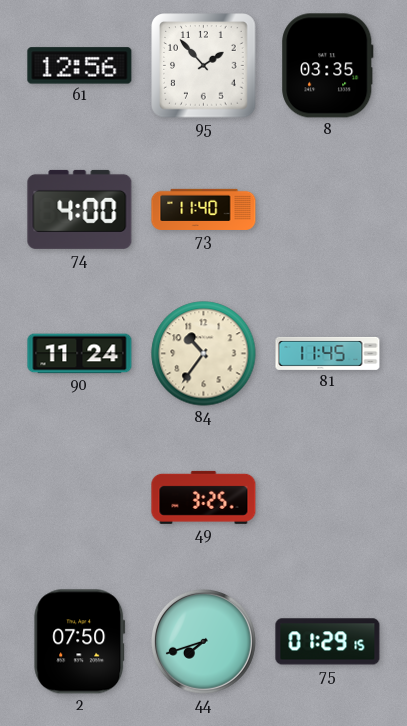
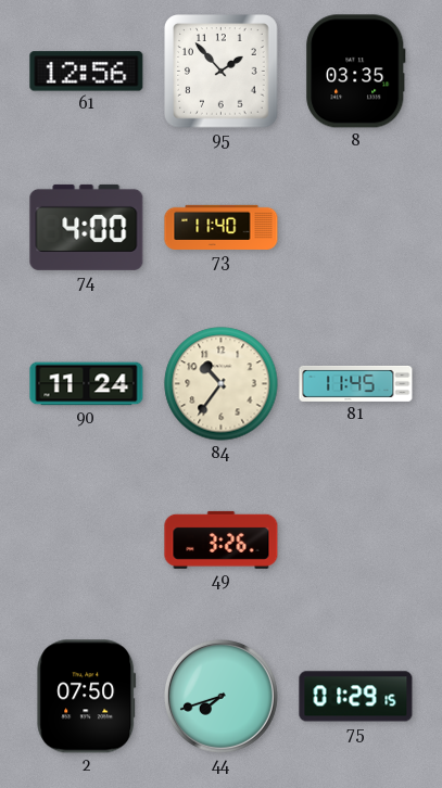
49: 3:25 -> 3:26
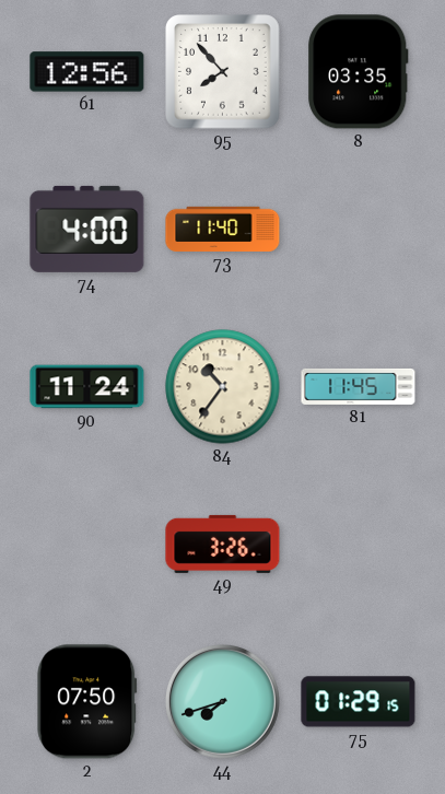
95: 1:53 -> 7:53
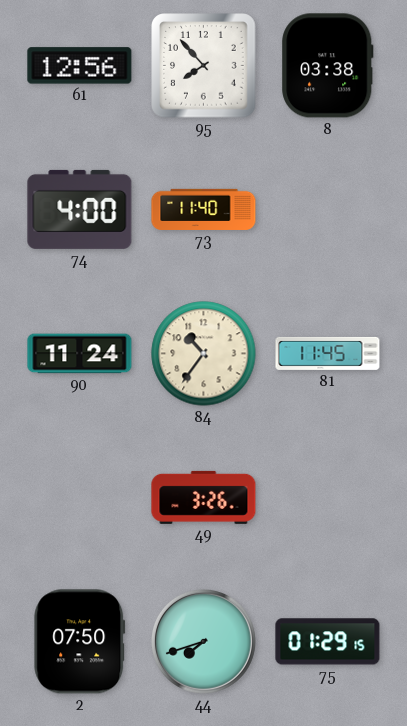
8: 03:35 -> 03:38
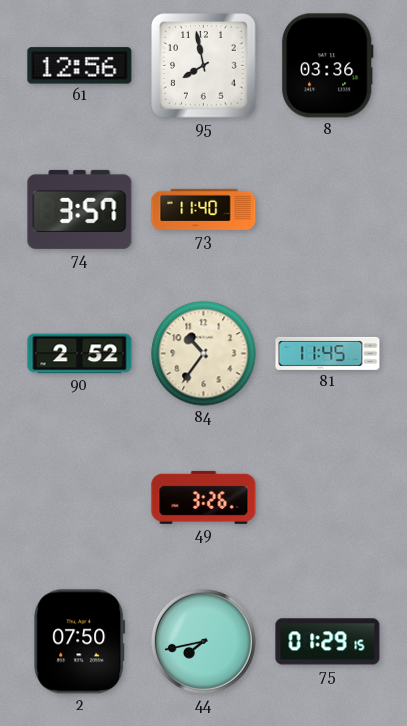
95: 7:53 -> 7:58
8: 03:38 -> 03:36
74: 4:00 -> 3:57
90: 11:24 -> 2:52
44: 7:42 -> 7:43
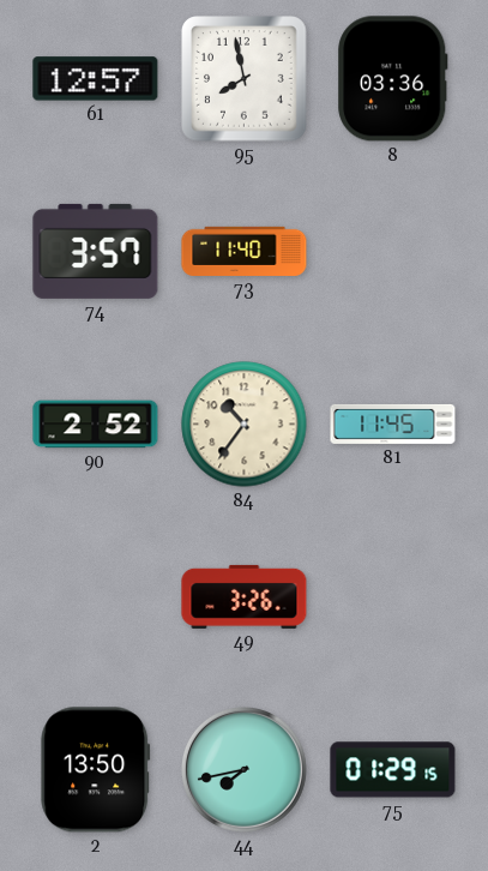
61: 12:56 -> 12:57
2: 07:50 -> 13:50
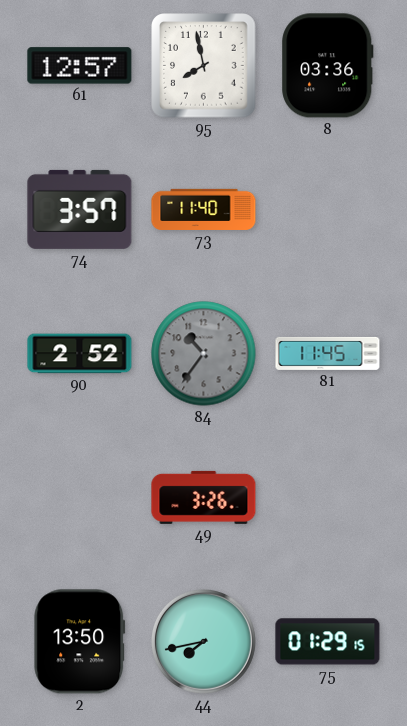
84 dial: cream -> grey
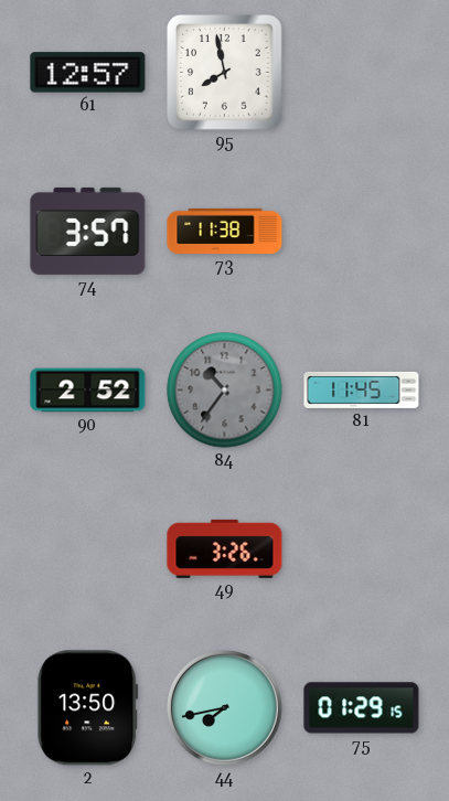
8: 03:36 -> none
73: 11:40 -> 11:38
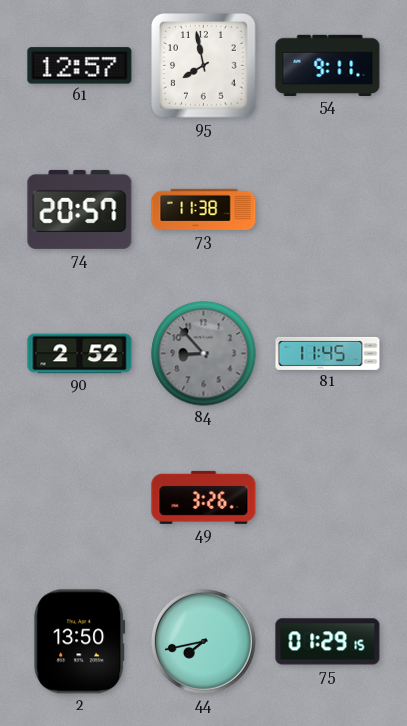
54: none -> 9:11
74: 3:57 -> 20:57
84: 10:36 -> 8:53
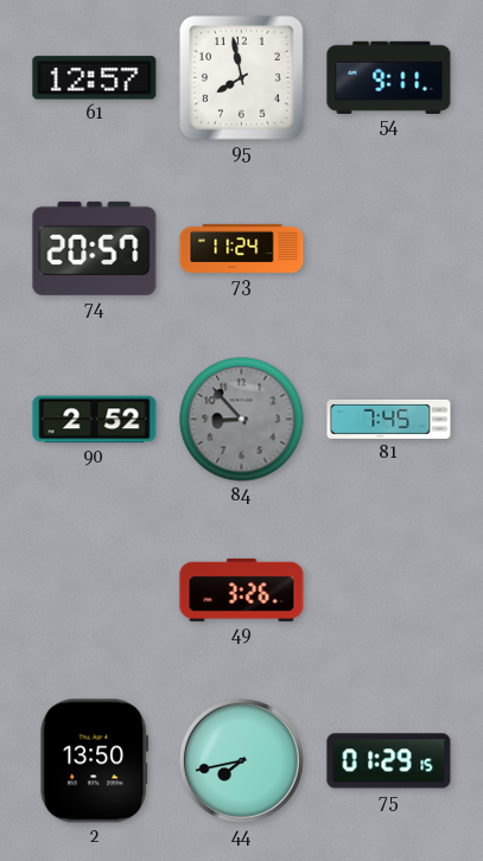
73: 11:38 -> 11:24
81: 11:45 -> 7:45
